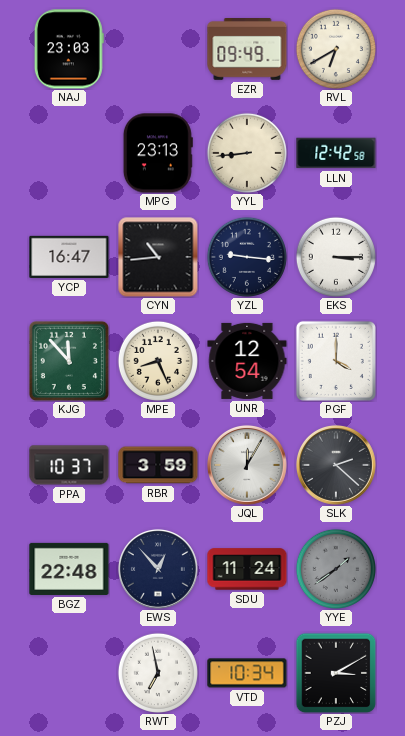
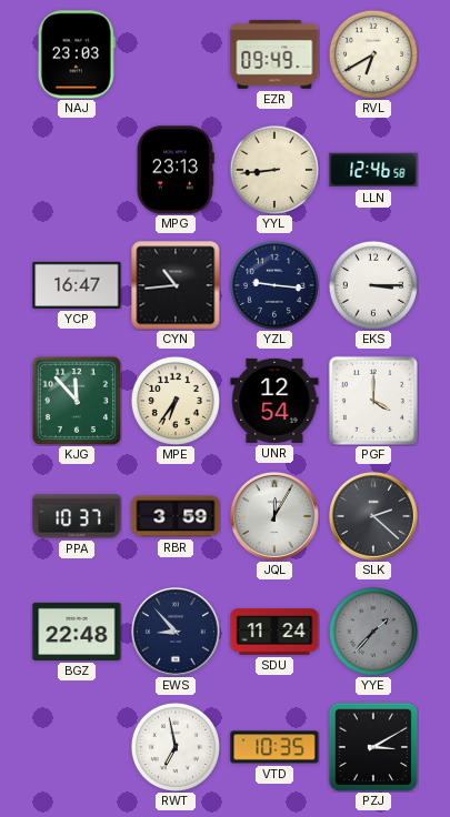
LLN: 12:42 -> 12:46
MPE: 8:26 -> 6:36
EWS: 12:53 -> 8:53
YYE: 1:39 -> 1:37
VTD: 10:34 -> 10:35
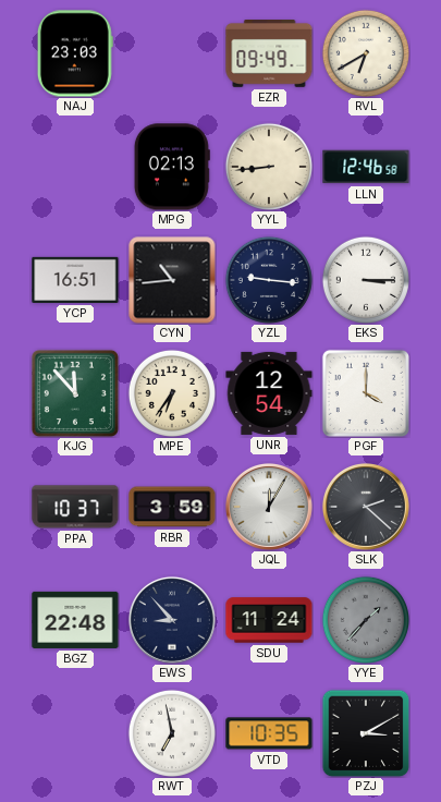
MPG: 23:13 -> 02:13
YCP: 16:47 -> 16:51
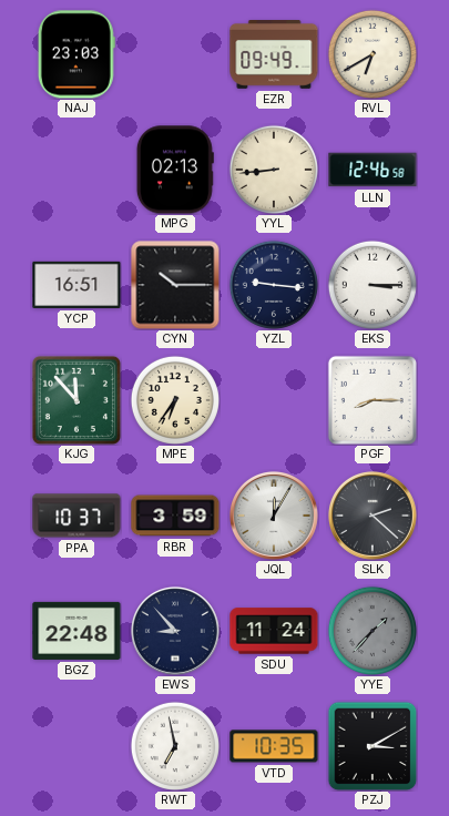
CYN: 10:44 -> 10:15
UNR: 12:54 -> none
PGF: 4:00 -> 8:15
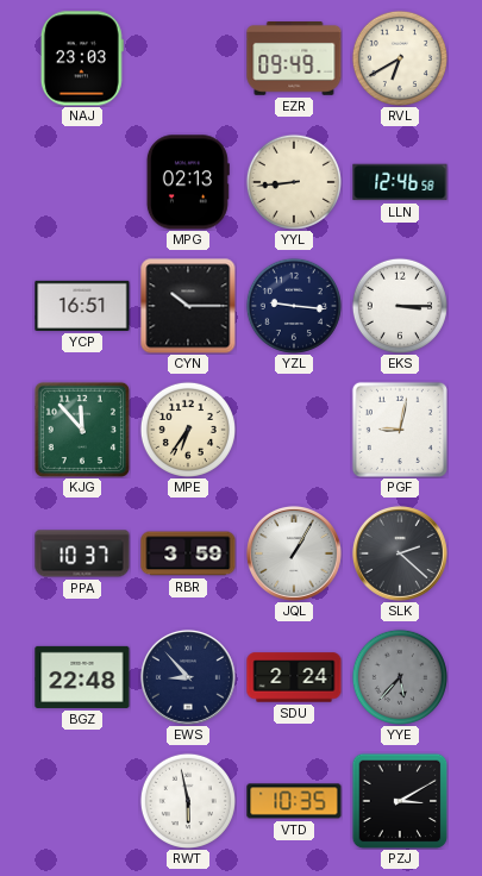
PGF: 8:15 -> 9:02
JQL: 12:05 -> 1:05
SDU: 11:24 -> 2:24
YYE: 1:37 -> 5:37
RWT: 6:58 -> 5:58
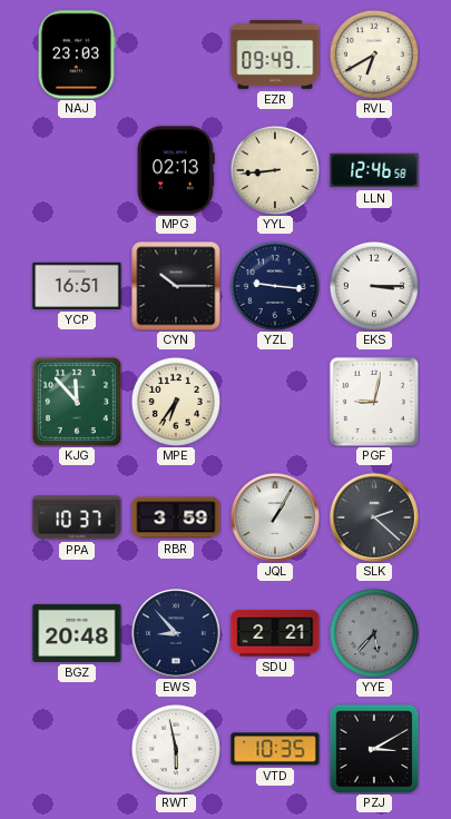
BGZ: 22:48 -> 20:48
SDU: 2:24 -> 2:21
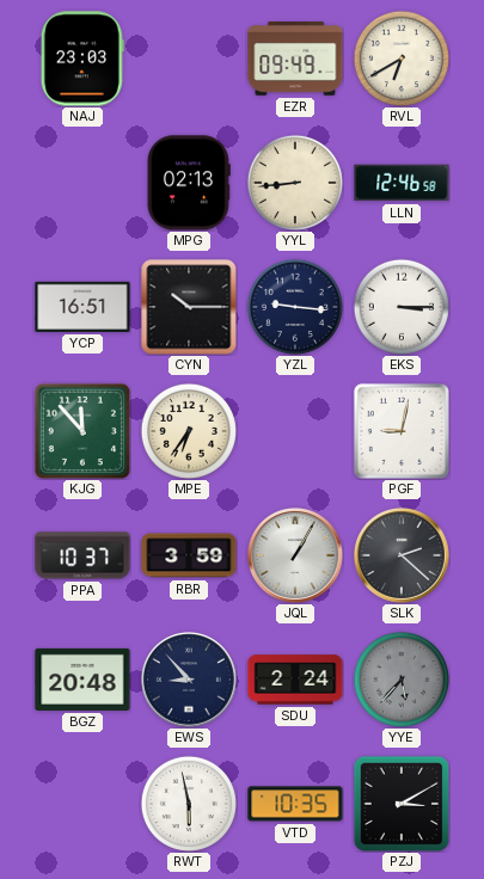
SDU: 2:21 -> 2:24
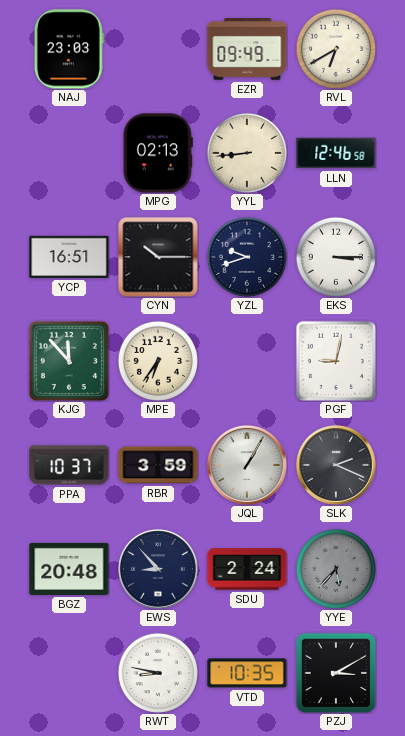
YZL: 9:16 -> 9:42
SLK: 2:22 -> 2:19
RWT: 5:58 -> 8:47
